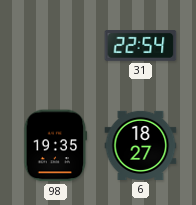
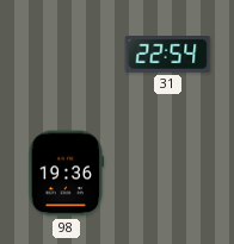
98: 19:35 -> 19:36
6: 18:27 -> none
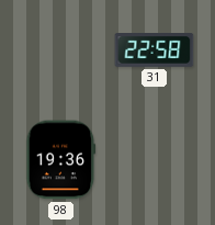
31: 22:54 -> 22:58
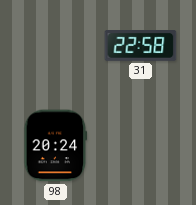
98: 19:36 -> 20:24
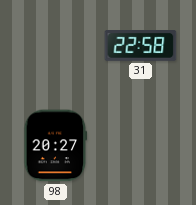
98: 20:24 -> 20:27
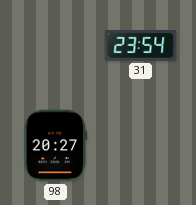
31: 22:58 -> 23:54
